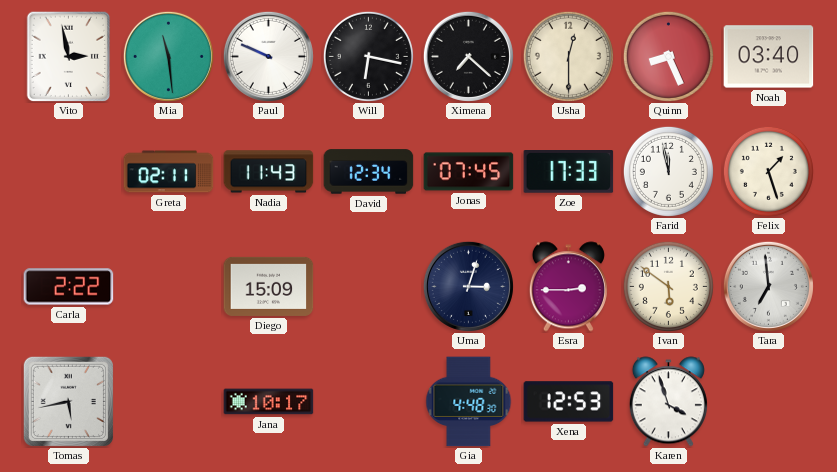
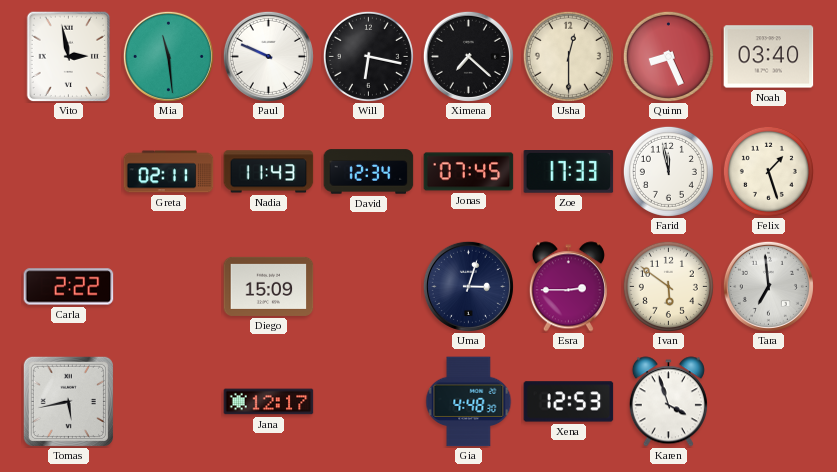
Jana: 10:17 -> 12:17
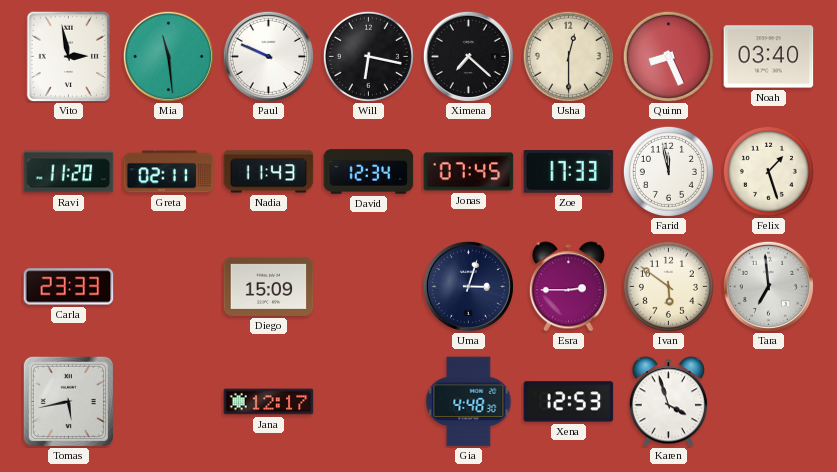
Ravi: none -> 11:20
Carla: 2:22 -> 23:33
